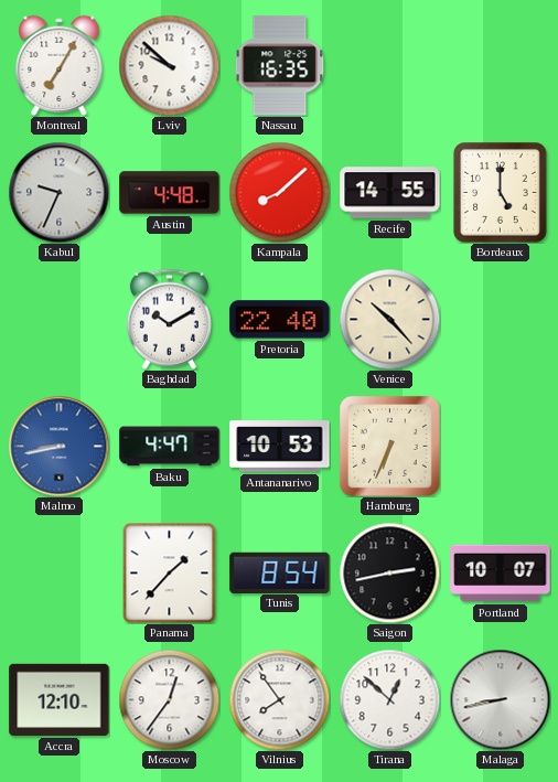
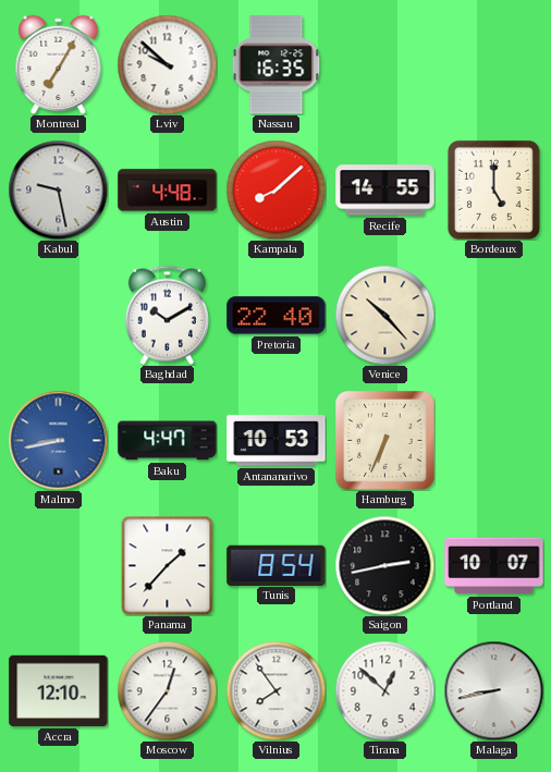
Kabul: 9:34 -> 9:28
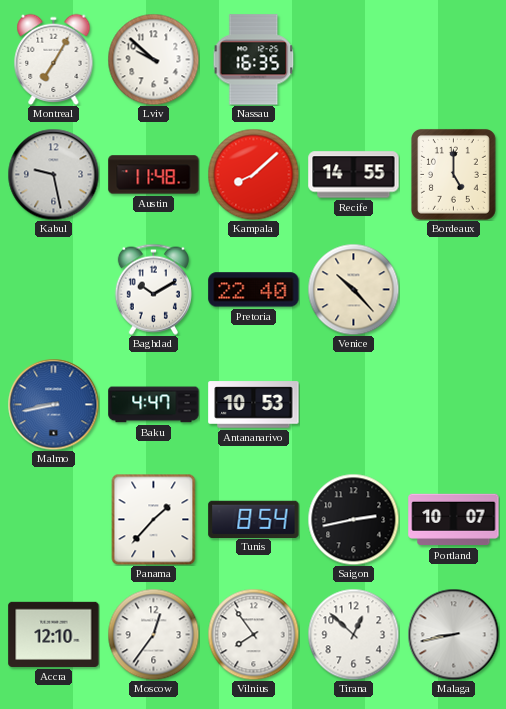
Austin: 4:48 -> 11:48
Hamburg: 6:34 -> none
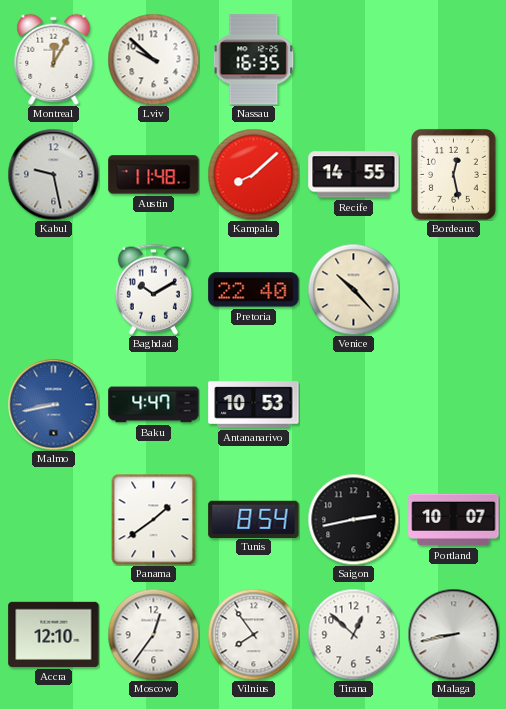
Montreal: 7:05 -> 12:05
Bordeaux: 5:00 -> 12:28
Panama: 1:37 -> 1:39
